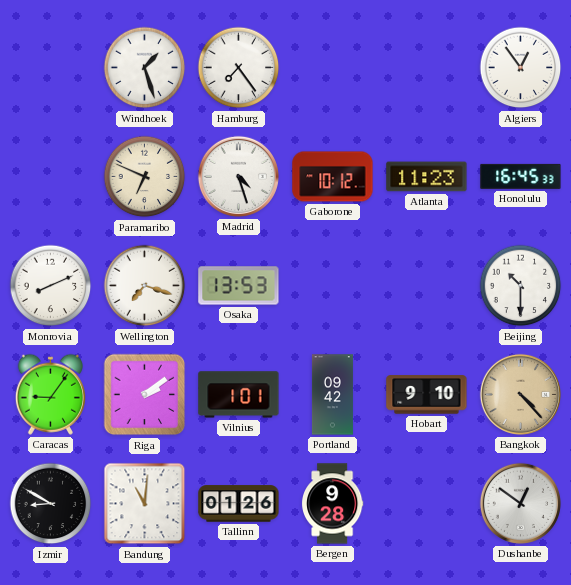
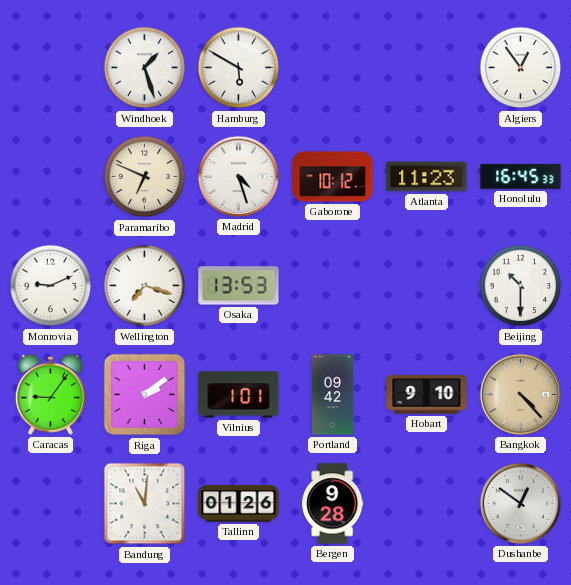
Hamburg: 7:24 -> 5:50
Monrovia: 8:11 -> 9:11
Izmir: 8:50 -> none
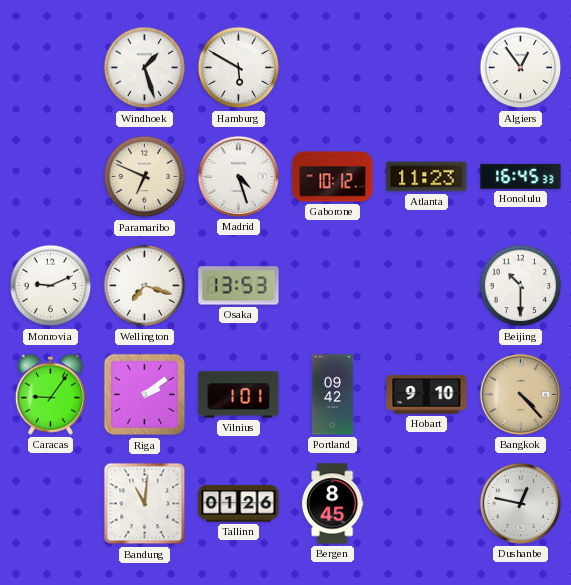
Bergen: 9:28 -> 8:45
Dushanbe: 12:51 -> 12:47
